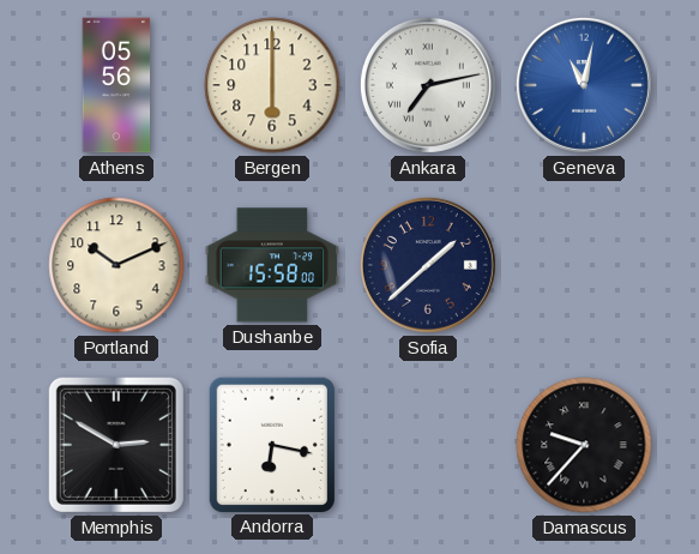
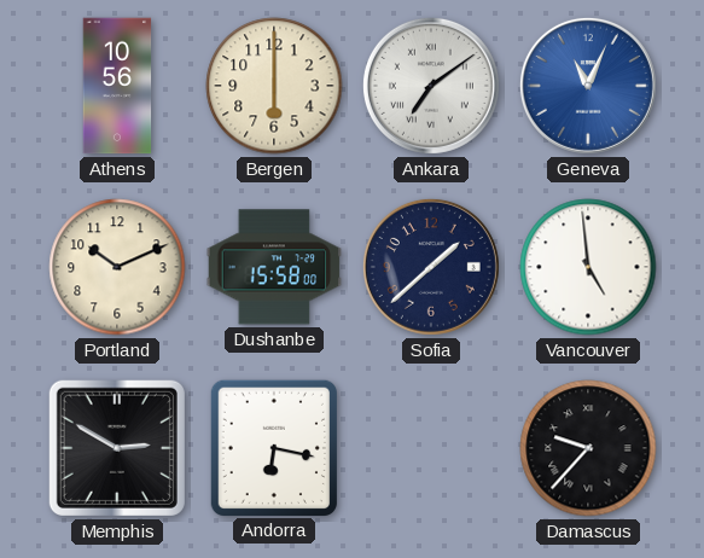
Athens: 05:56 -> 10:56
Ankara: 7:13 -> 7:09
Geneva: 11:02 -> 11:04
Vancouver: none -> 4:59
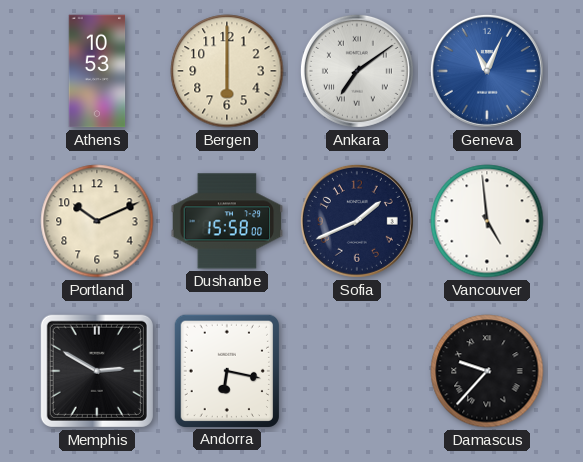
Athens: 10:56 -> 10:53
Sofia: 1:38 -> 1:41
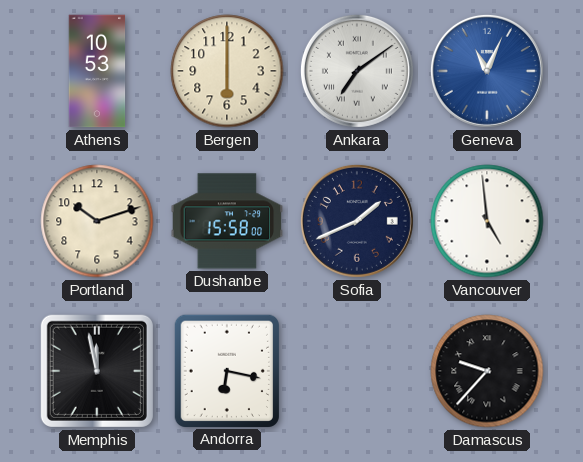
Portland: 10:11 -> 10:12
Memphis: 2:50 -> 11:58
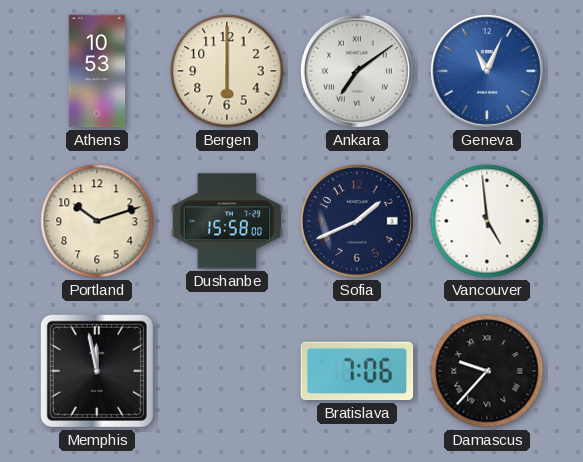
Andorra: 6:17 -> none
Bratislava: none -> 7:06
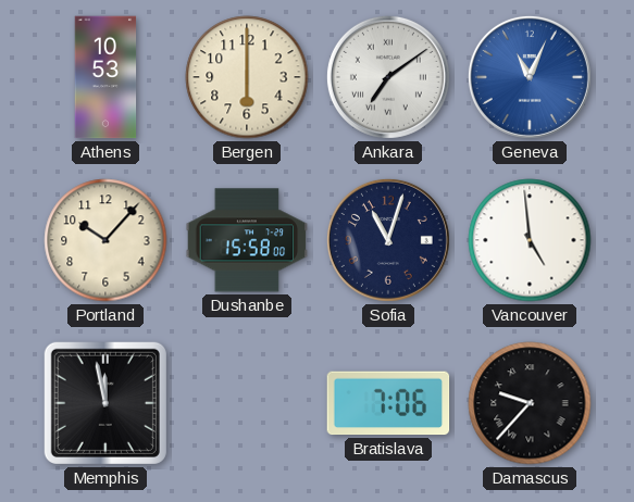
Portland: 10:12 -> 10:07
Sofia: 1:41 -> 11:03
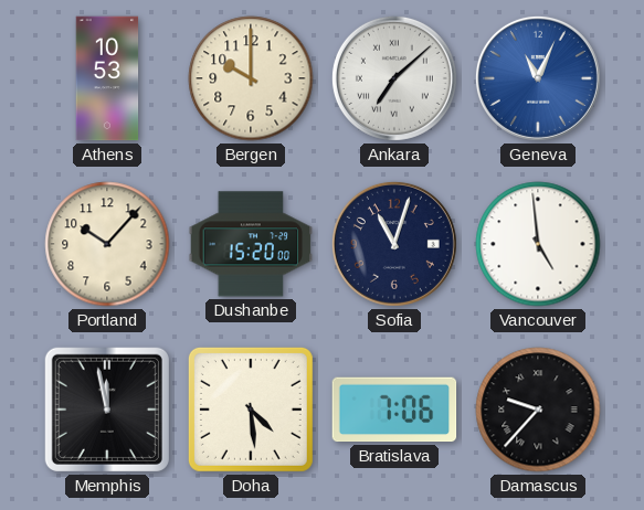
Bergen: 6:00 -> 10:00
Ankara: 7:09 -> 7:08
Dushanbe: 15:58 -> 15:20
Doha: none -> 4:29
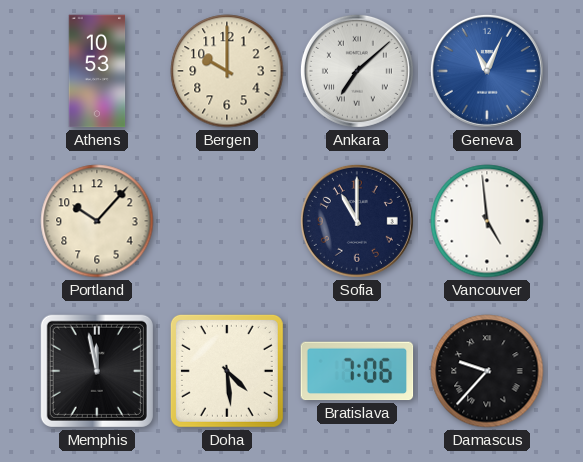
Dushanbe: 15:20 -> none
Sofia: 11:03 -> 11:00
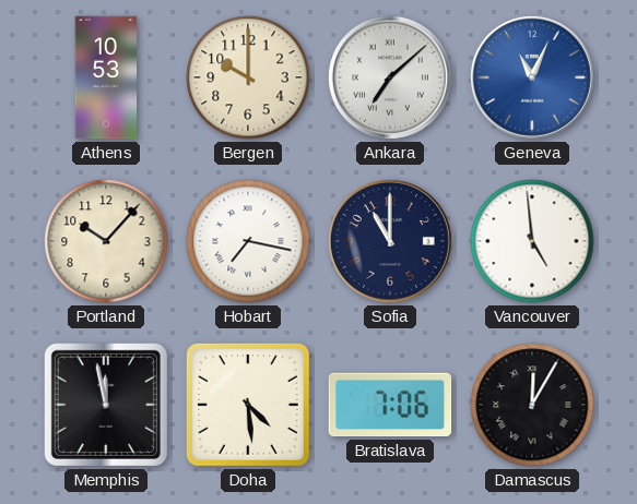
Hobart: none -> 7:17
Damascus: 9:37 -> 12:05
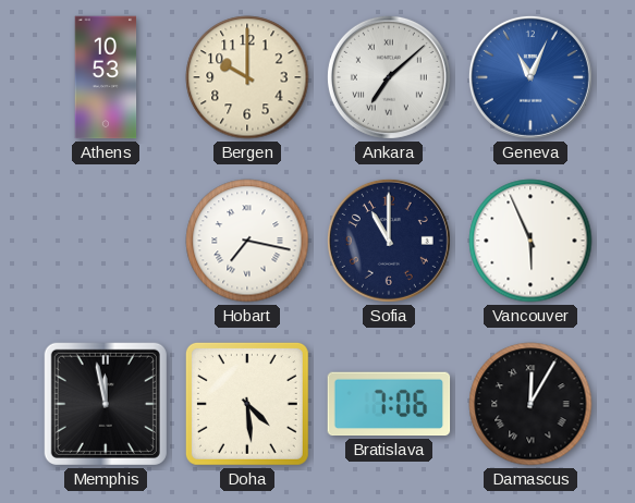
Portland: 10:07 -> none
Vancouver: 4:59 -> 5:56
